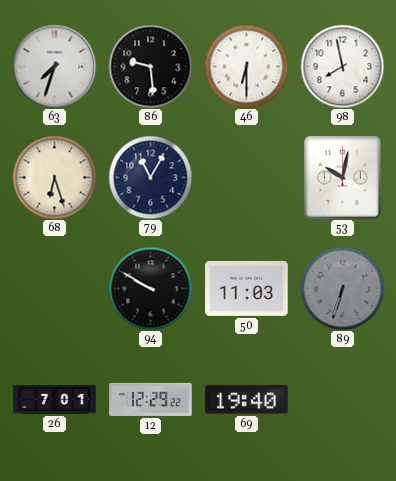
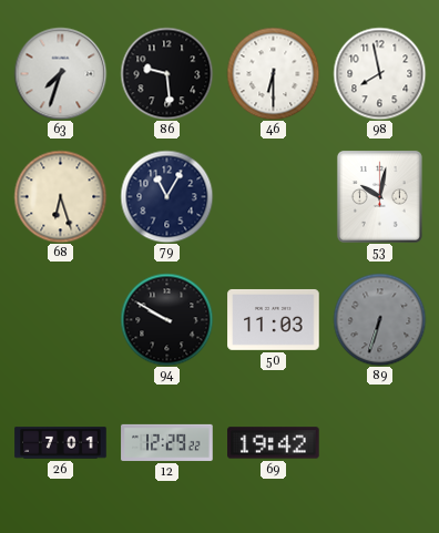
69: 19:40 -> 19:42
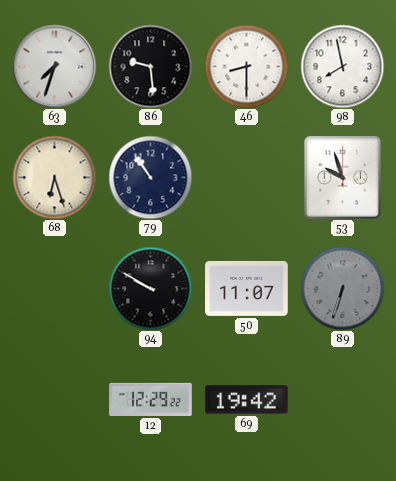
46: 6:30 -> 8:30
79: 11:05 -> 10:54
53: 10:02 -> 9:57
50: 11:03 -> 11:07
26: 7:01 -> none
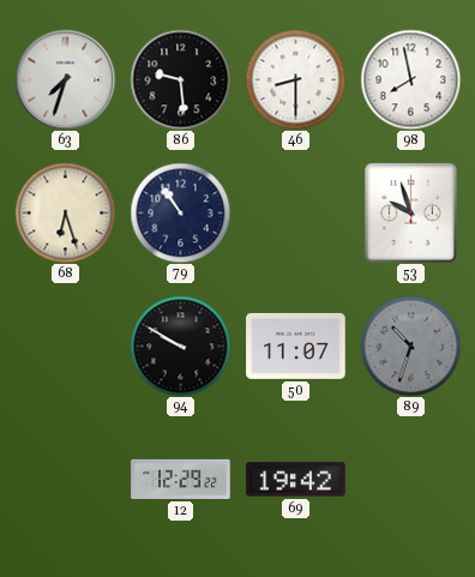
89: 6:33 -> 10:33
